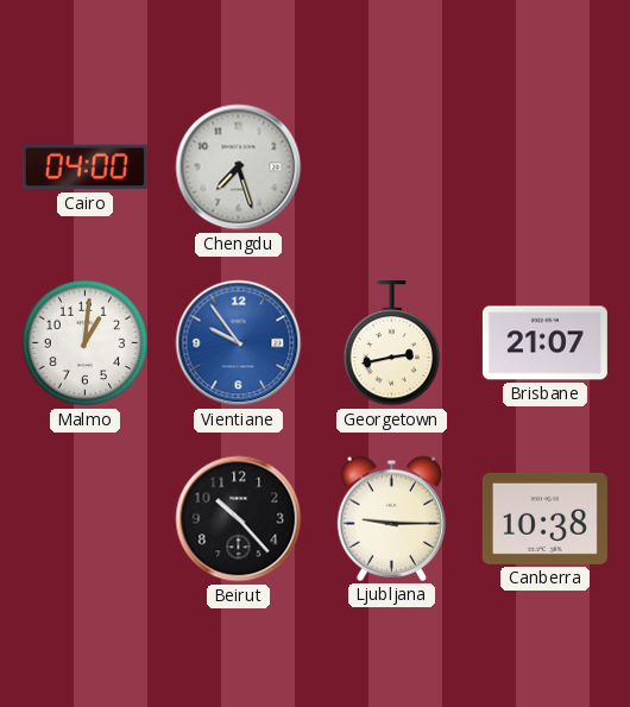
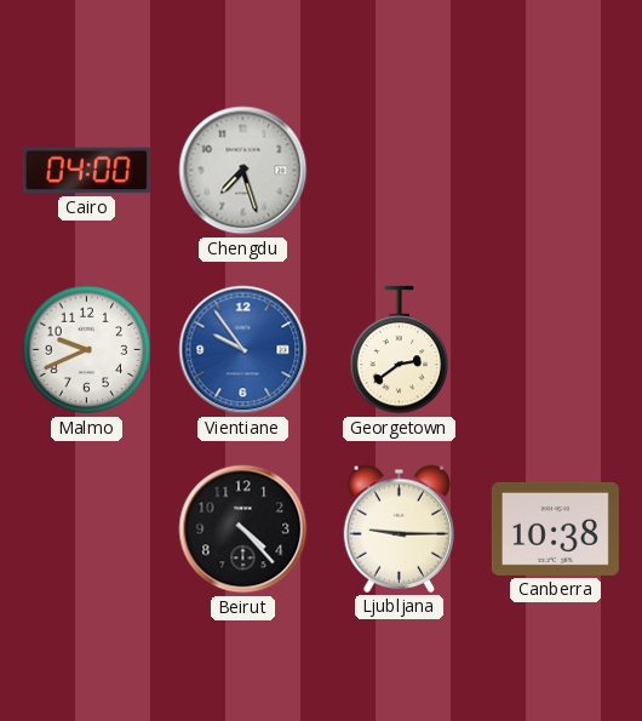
Malmo: 1:01 -> 9:41
Georgetown: 2:43 -> 2:39
Brisbane: 21:07 -> none
Beirut: 10:23 -> 4:23
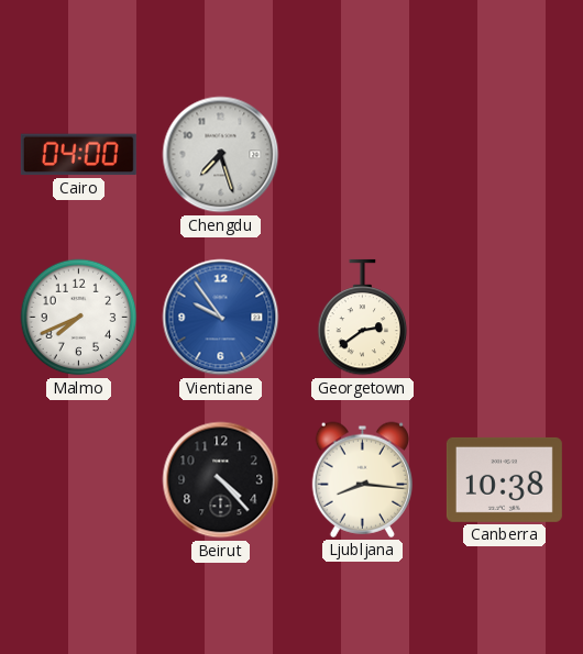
Malmo: 9:41 -> 7:41
Ljubljana: 9:15 -> 8:16
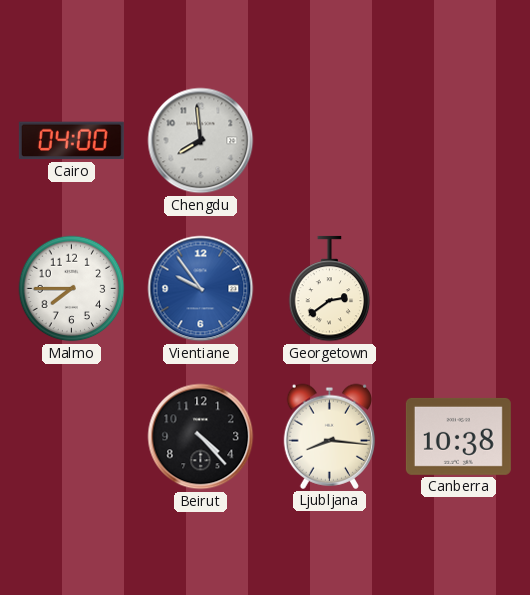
Chengdu: 7:27 -> 7:59
Malmo: 7:41 -> 7:45
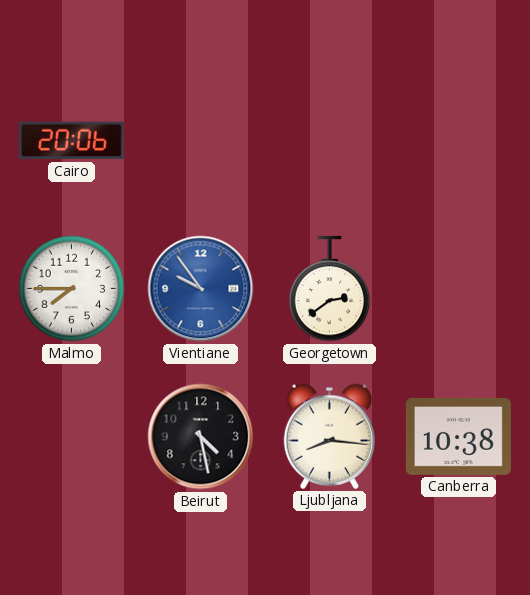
Cairo: 04:00 -> 20:06
Chengdu: 7:59 -> none
Beirut: 4:23 -> 4:28
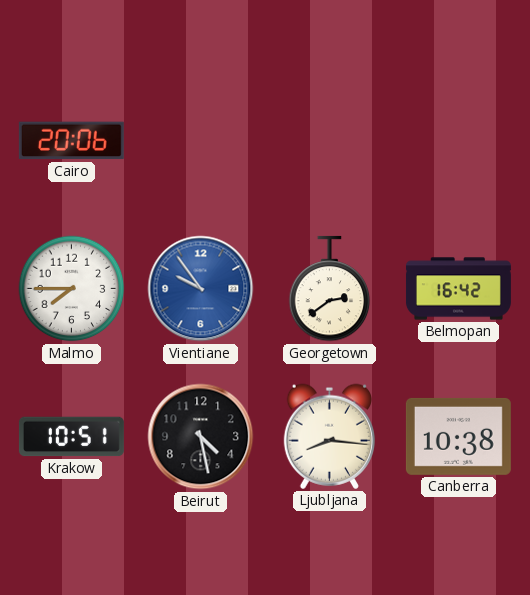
Belmopan: none -> 16:42
Krakow: none -> 10:51
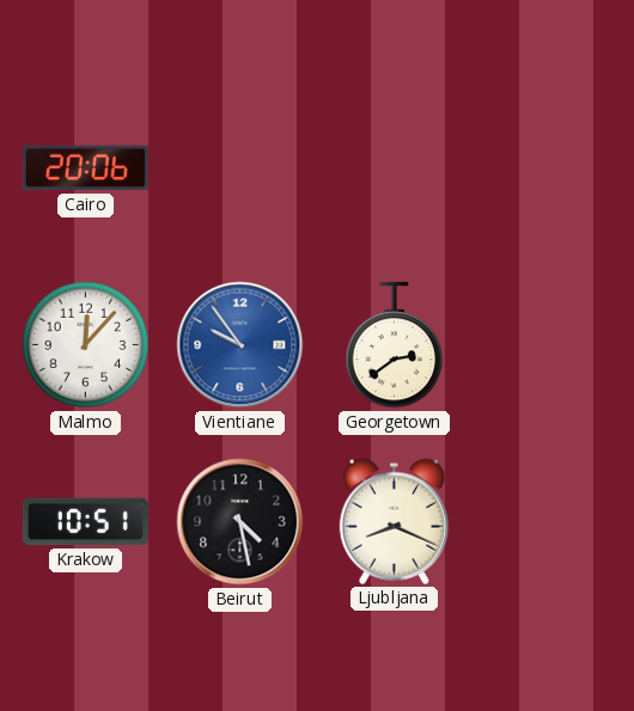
Malmo: 7:45 -> 12:07
Belmopan: 16:42 -> none
Ljubljana: 8:16 -> 8:19
Canberra: 10:38 -> none
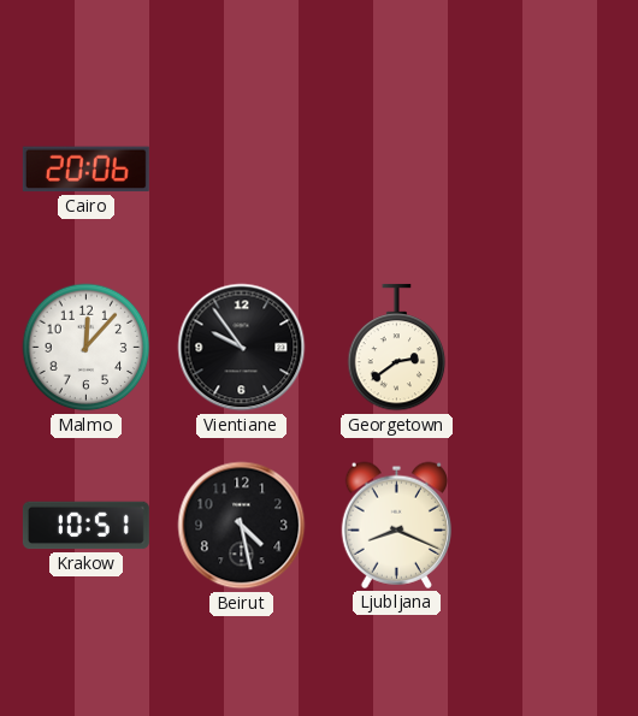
Vientiane dial: blue -> black
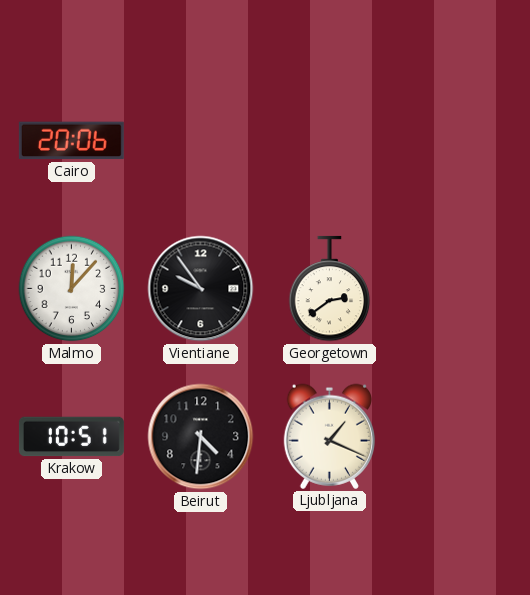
Beirut: 4:28 -> 4:31
Ljubljana: 8:19 -> 1:19
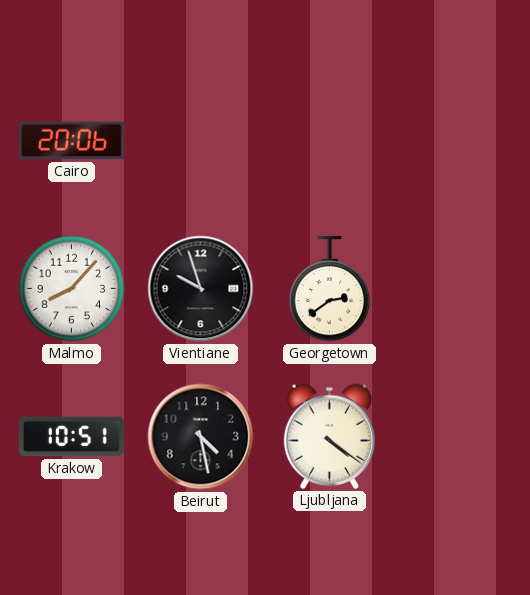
Malmo: 12:07 -> 8:07
Vientiane: 9:54 -> 9:57
Beirut: 4:31 -> 4:28
Ljubljana: 1:19 -> 4:21
